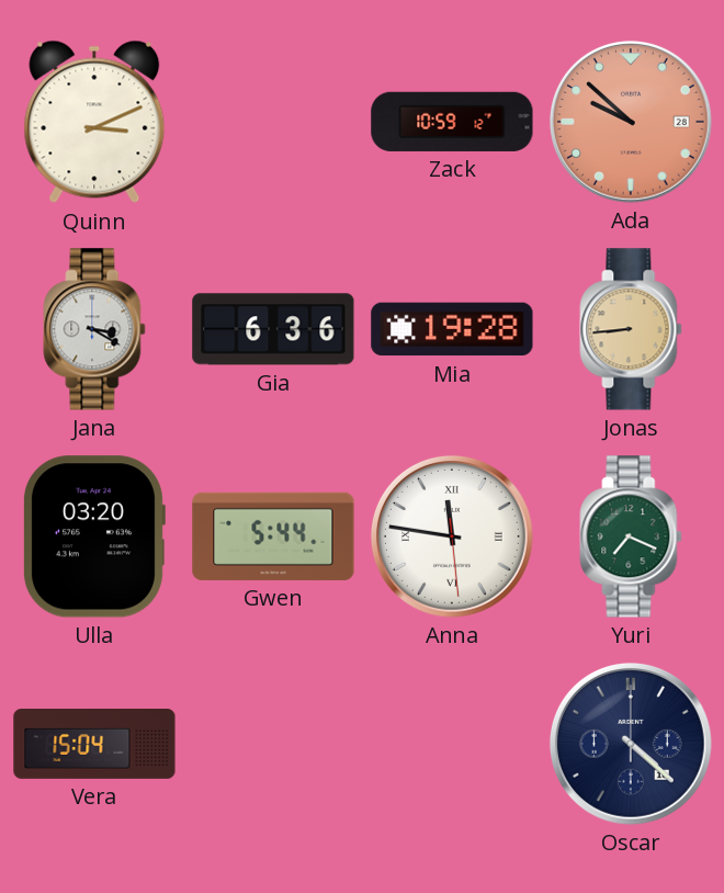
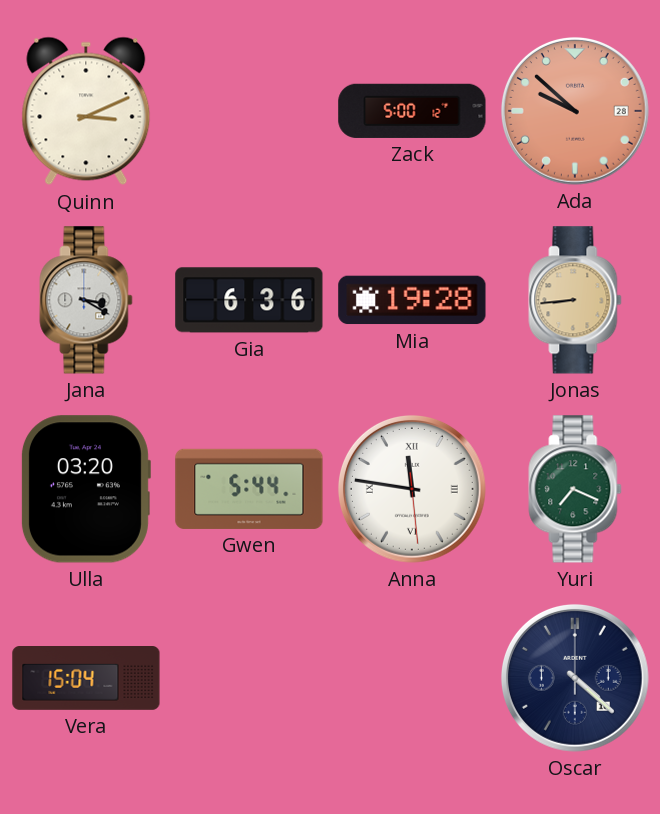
Zack: 10:59 -> 5:00
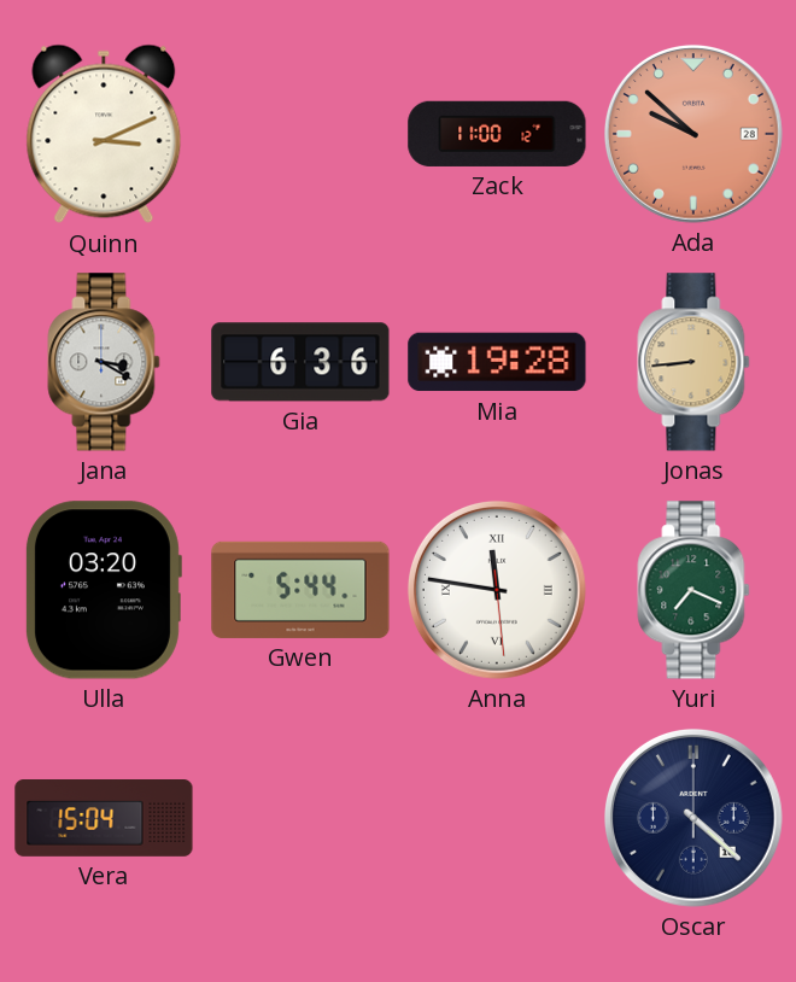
Zack: 5:00 -> 11:00
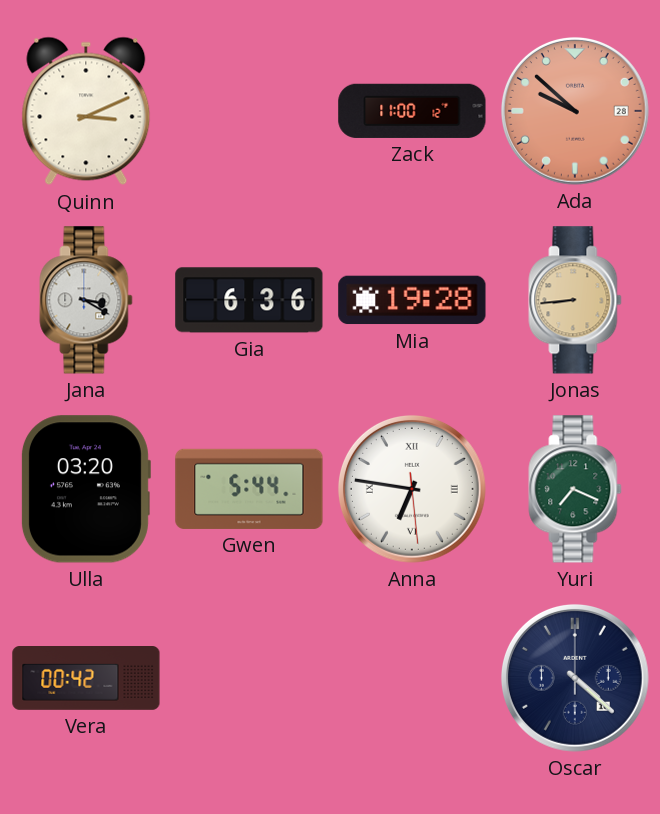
Anna: 11:46 -> 6:46
Vera: 15:04 -> 00:42
